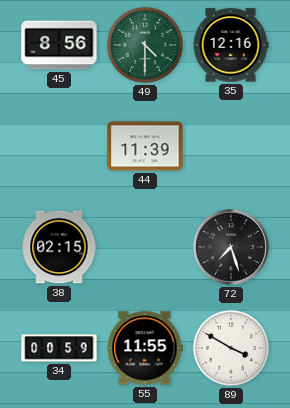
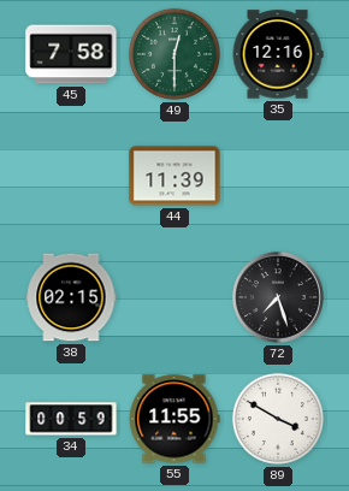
45: 8:56 -> 7:58
49: 4:30 -> 12:30
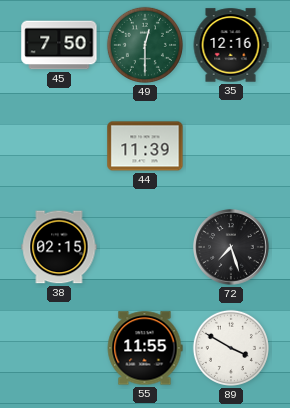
45: 7:58 -> 7:50
34: 00:59 -> none
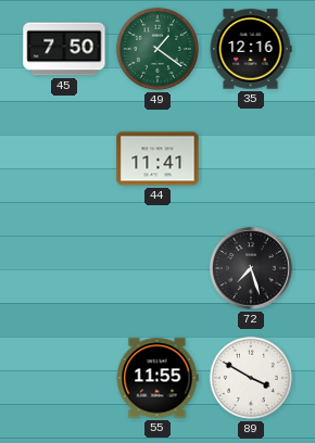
49: 12:30 -> 1:21
44: 11:39 -> 11:41
38: 02:15 -> none
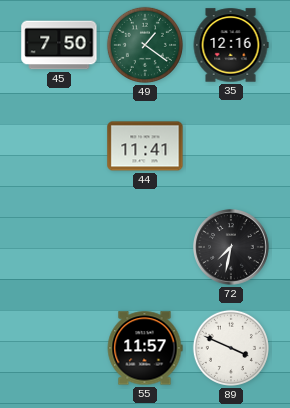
72: 7:27 -> 7:32
55: 11:55 -> 11:57
89: 3:50 -> 3:49
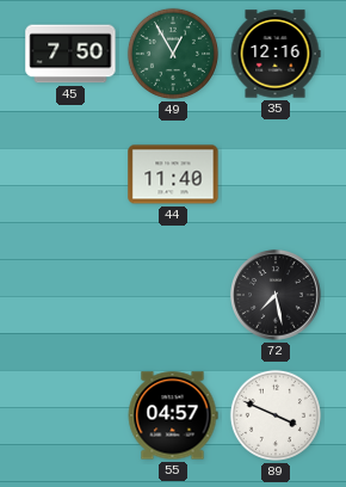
49: 1:21 -> 12:55
44: 11:41 -> 11:40
72: 7:32 -> 7:28
55: 11:57 -> 04:57
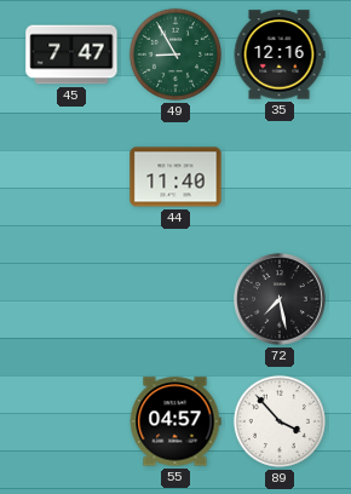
45: 7:50 -> 7:47
49: 12:55 -> 8:55
89: 3:49 -> 3:53
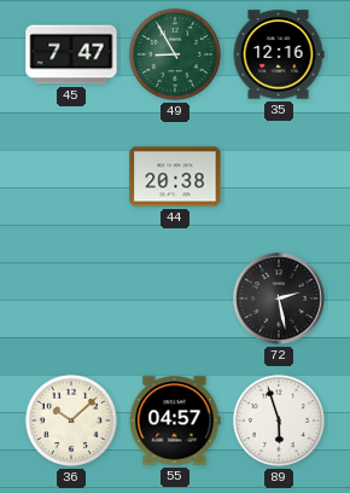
44: 11:40 -> 20:38
72: 7:28 -> 2:28
36: none -> 10:08
89: 3:53 -> 5:57
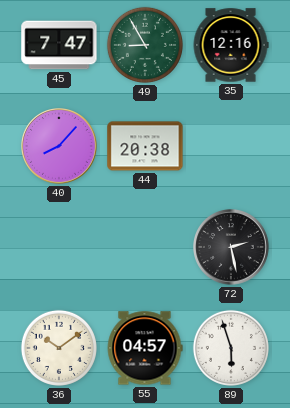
40: none -> 8:07
36: 10:08 -> 10:09
